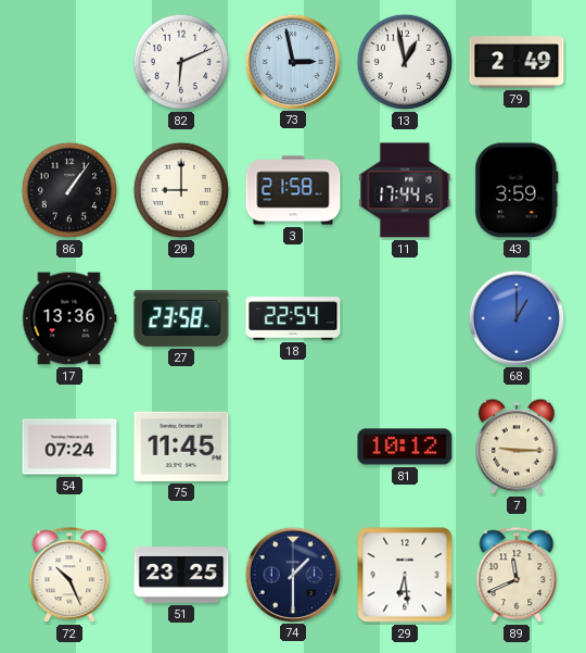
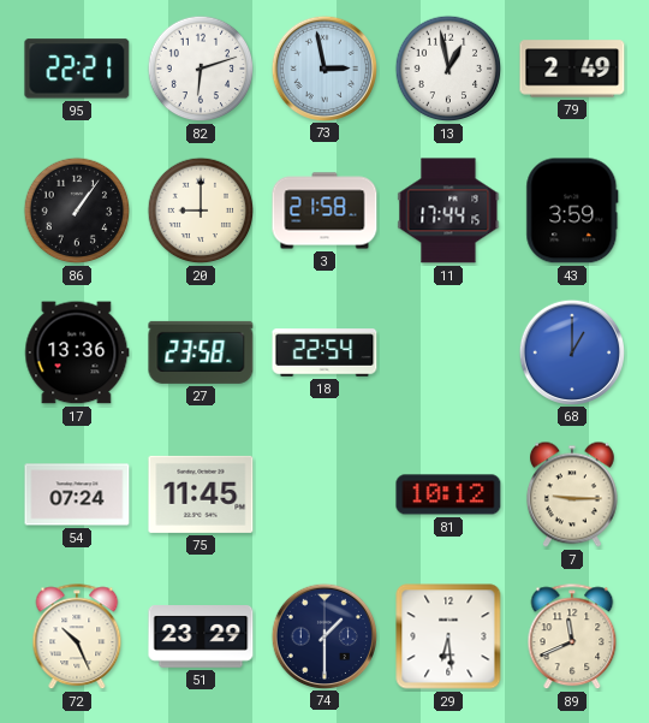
95: none -> 22:21
82: 6:11 -> 6:12
51: 23:25 -> 23:29
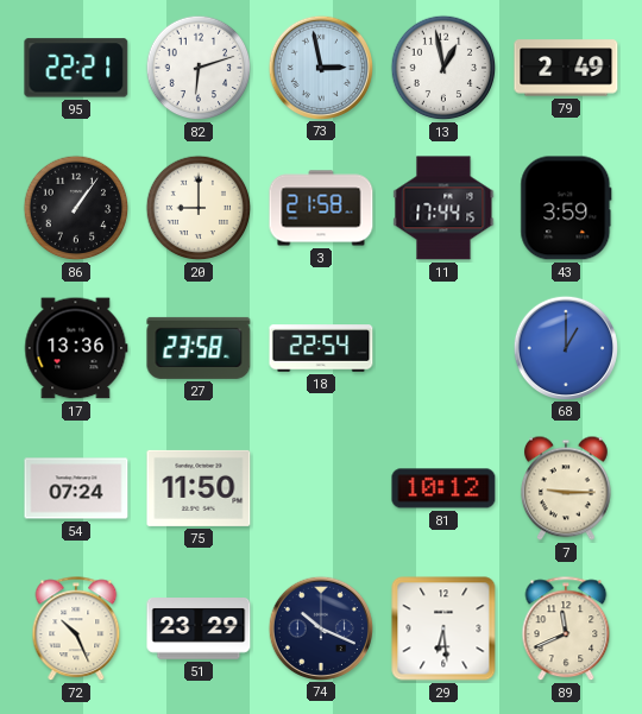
75: 11:45 -> 11:50
74: 1:30 -> 10:19
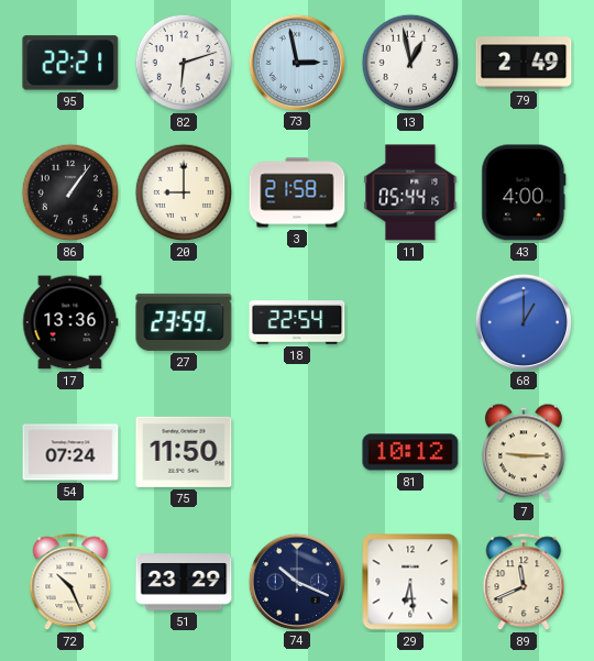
11: 17:44 -> 05:44
43: 3:59 -> 4:00
27: 23:58 -> 23:59
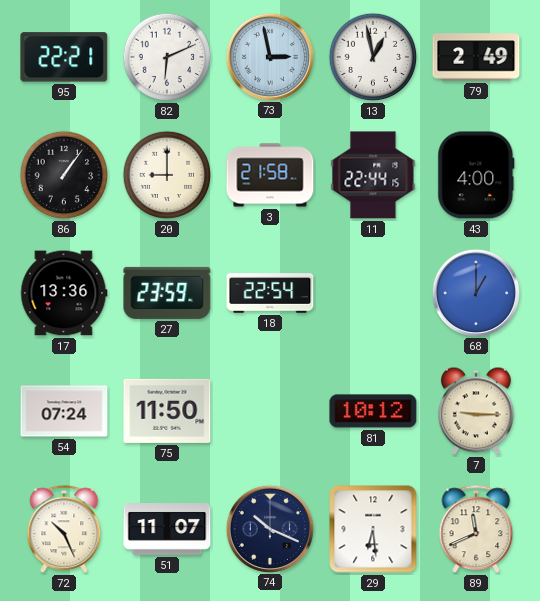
82: 6:12 -> 6:11
11: 05:44 -> 22:44
51: 23:29 -> 11:07
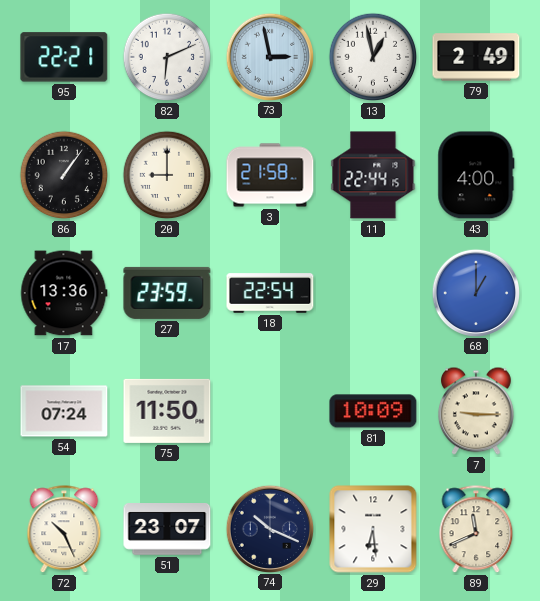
81: 10:12 -> 10:09
51: 11:07 -> 23:07
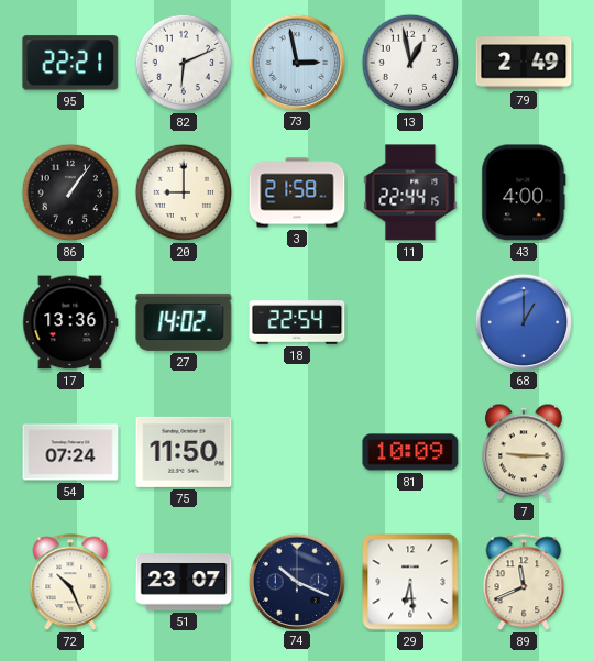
27: 23:59 -> 14:02
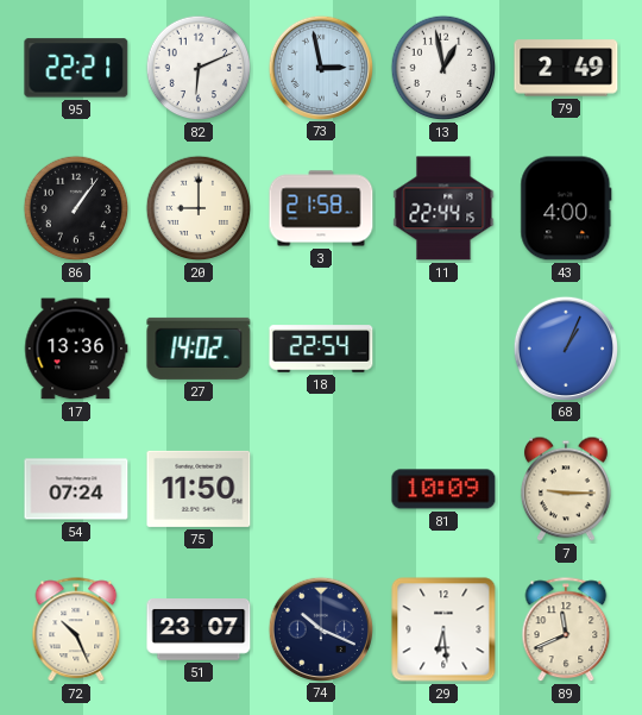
68: 1:00 -> 1:04
